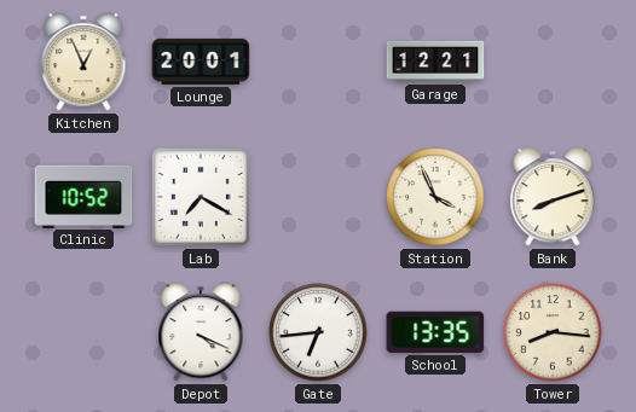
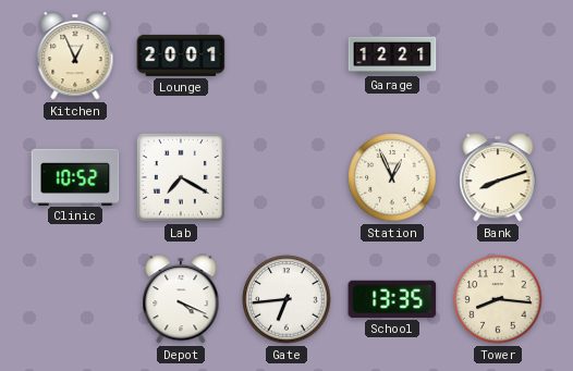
Station: 3:56 -> 12:56
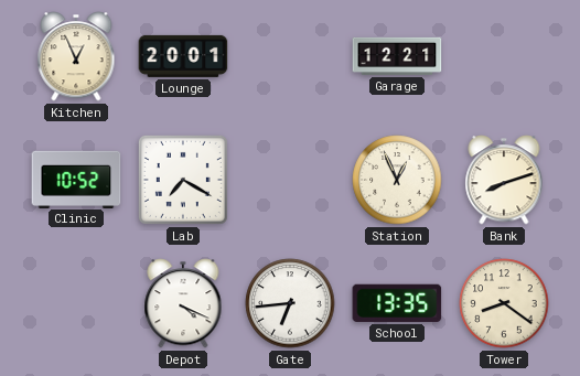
Tower: 8:16 -> 8:21
